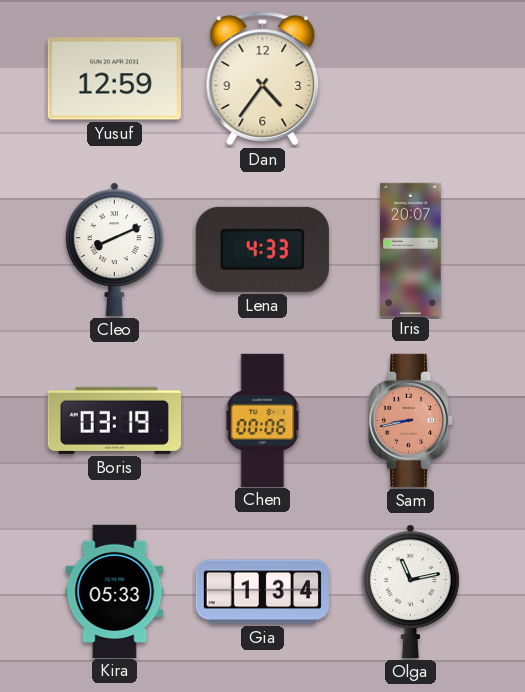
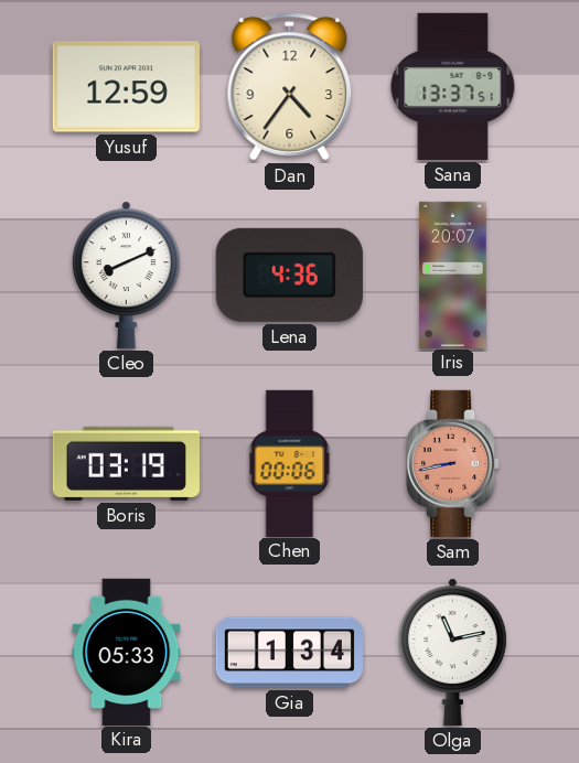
Sana: none -> 13:37
Lena: 4:33 -> 4:36
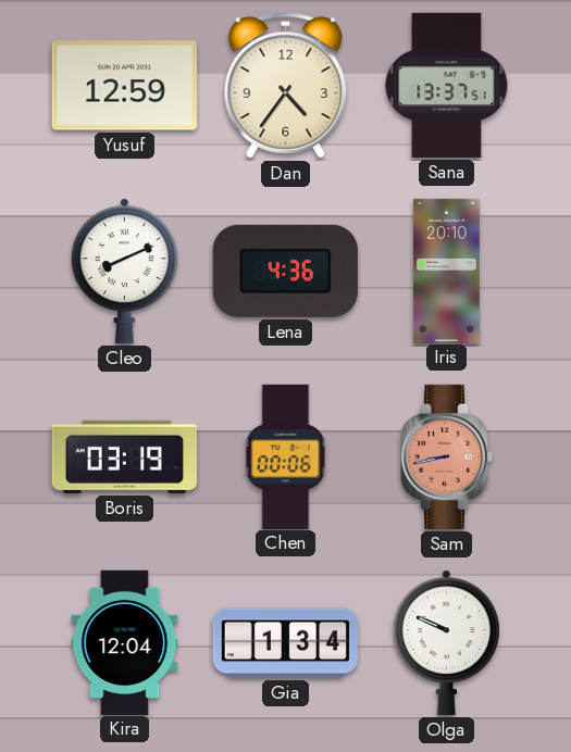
Iris: 20:07 -> 20:10
Kira: 05:33 -> 12:04
Olga: 11:13 -> 9:49
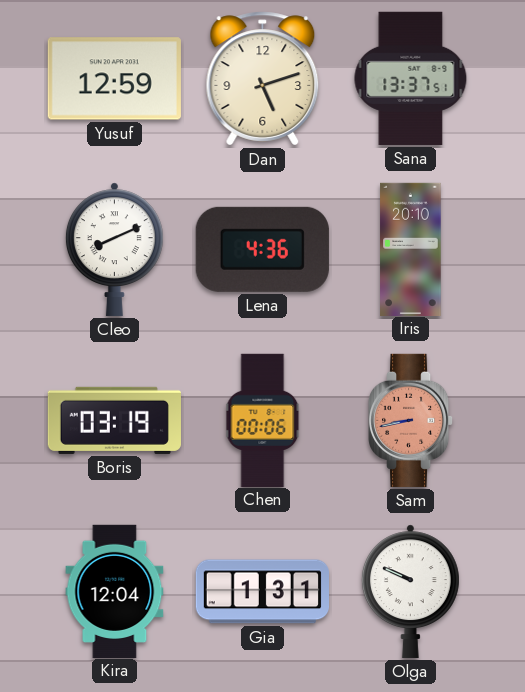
Dan: 4:36 -> 5:12
Gia: 1:34 -> 1:31
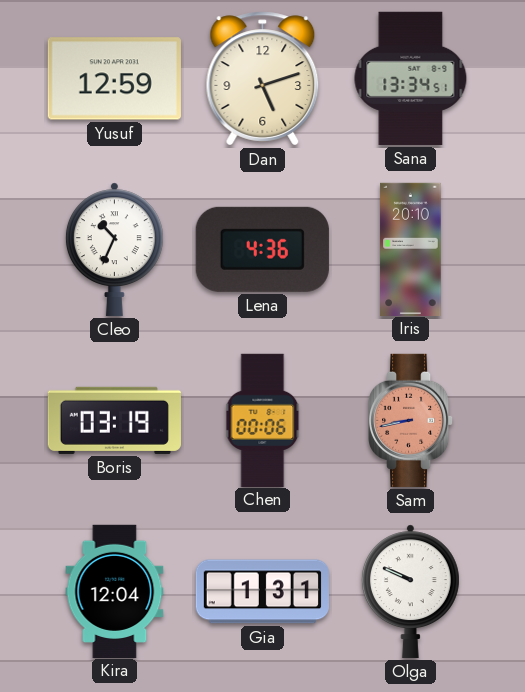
Sana: 13:37 -> 13:34
Cleo: 8:11 -> 10:34
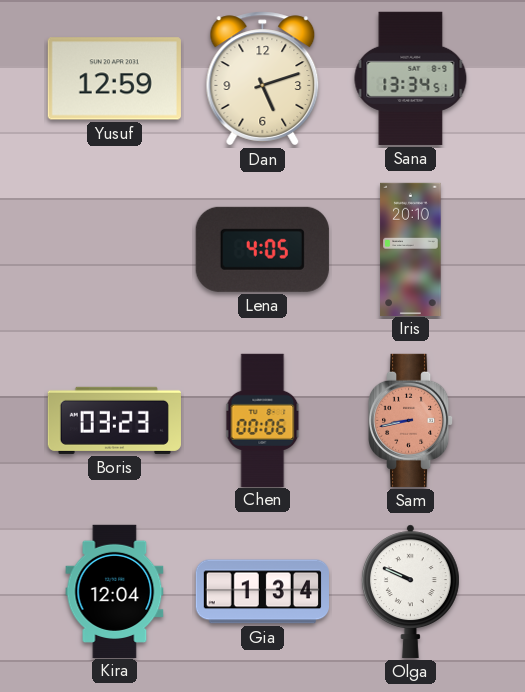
Cleo: 10:34 -> none
Lena: 4:36 -> 4:05
Boris: 03:19 -> 03:23
Gia: 1:31 -> 1:34
